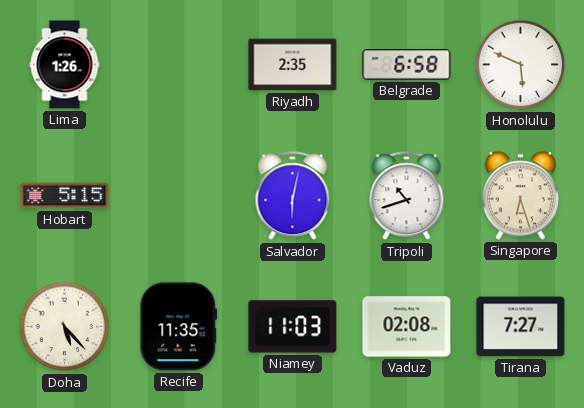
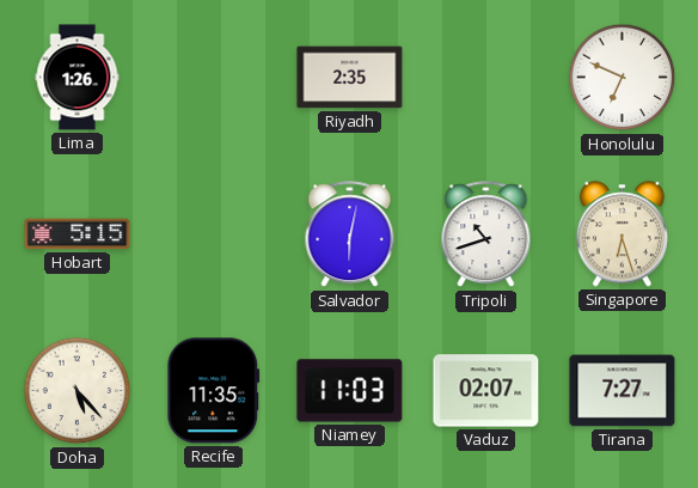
Belgrade: 6:58 -> none
Honolulu: 5:49 -> 6:49
Vaduz: 02:08 -> 02:07
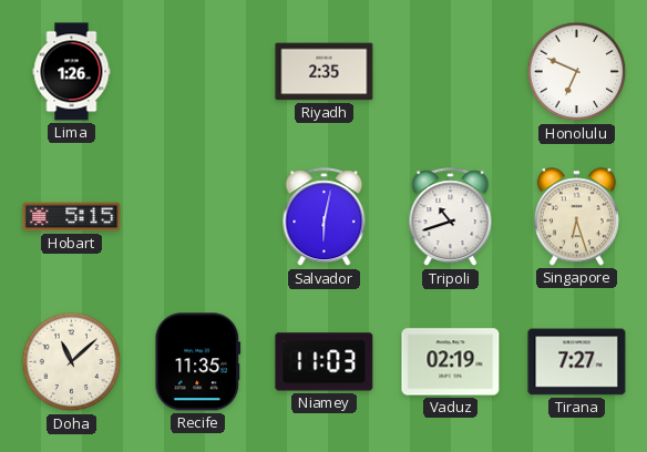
Doha: 5:23 -> 11:08
Vaduz: 02:07 -> 02:19
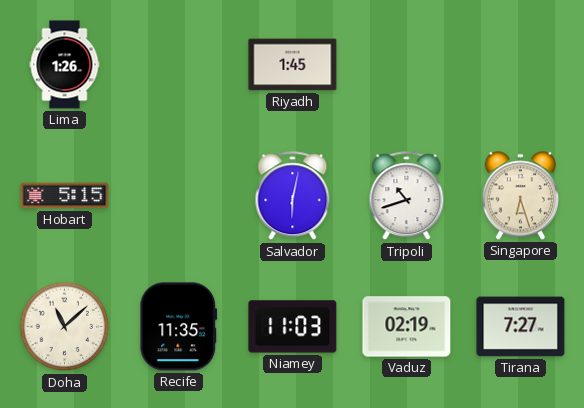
Riyadh: 2:35 -> 1:45
Honolulu: 6:49 -> none
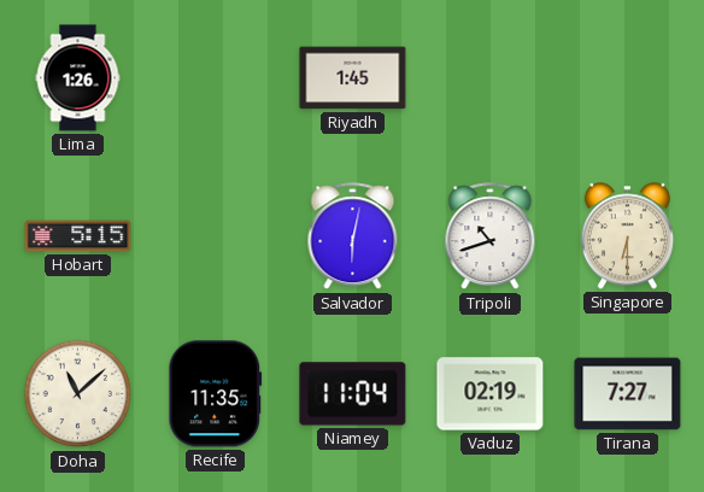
Singapore: 6:27 -> 6:30
Niamey: 11:03 -> 11:04
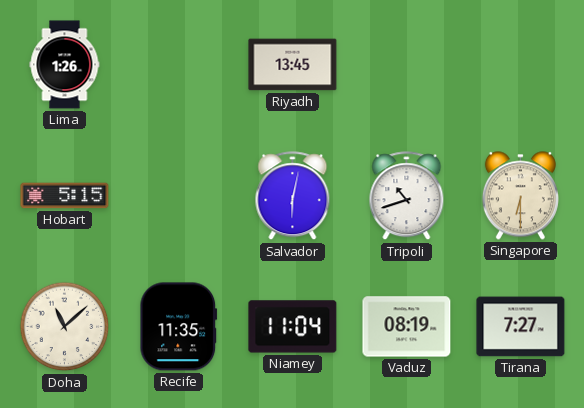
Riyadh: 1:45 -> 13:45
Vaduz: 02:19 -> 08:19
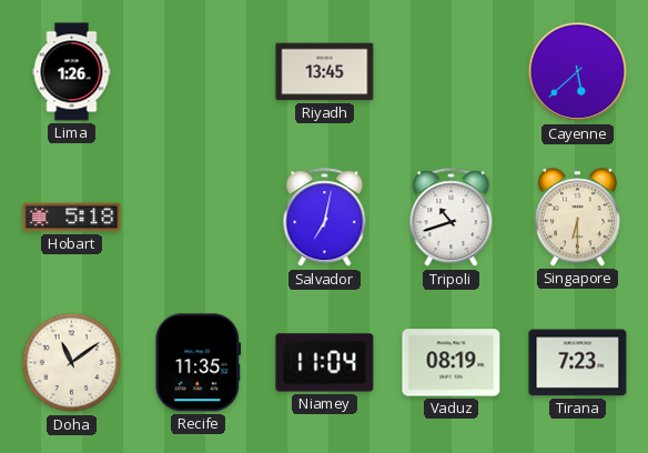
Cayenne: none -> 5:38
Hobart: 5:15 -> 5:18
Salvador: 6:02 -> 7:02
Doha: 11:08 -> 11:09
Tirana: 7:27 -> 7:23
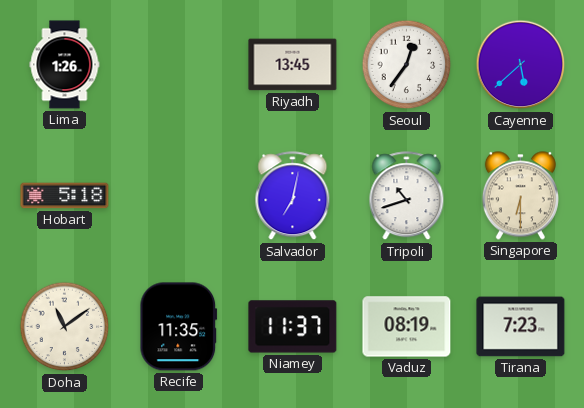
Seoul: none -> 12:36
Niamey: 11:04 -> 11:37
